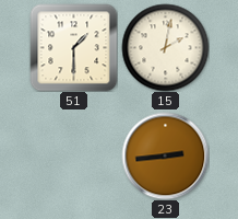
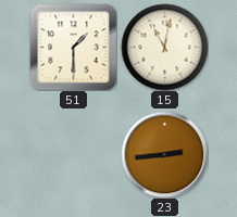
15: 2:02 -> 11:02
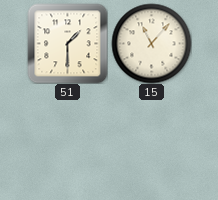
15: 11:02 -> 11:07
23: 2:44 -> none
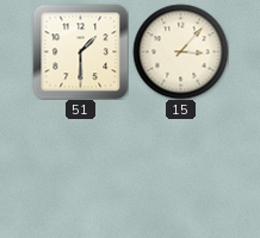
15: 11:07 -> 3:07
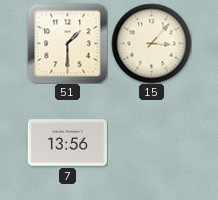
7: none -> 13:56
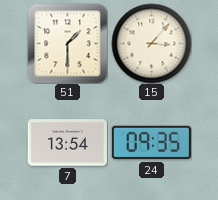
7: 13:56 -> 13:54
24: none -> 09:35
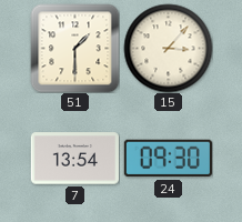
24: 09:35 -> 09:30
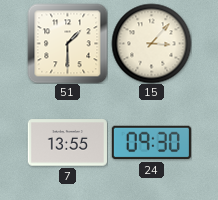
7: 13:54 -> 13:55
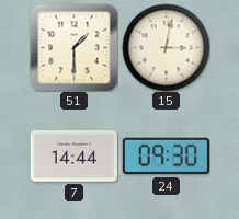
15: 3:07 -> 3:02
7: 13:55 -> 14:44
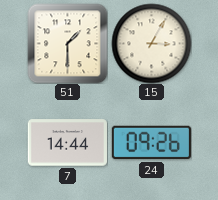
15: 3:02 -> 3:05
24: 09:30 -> 09:26
